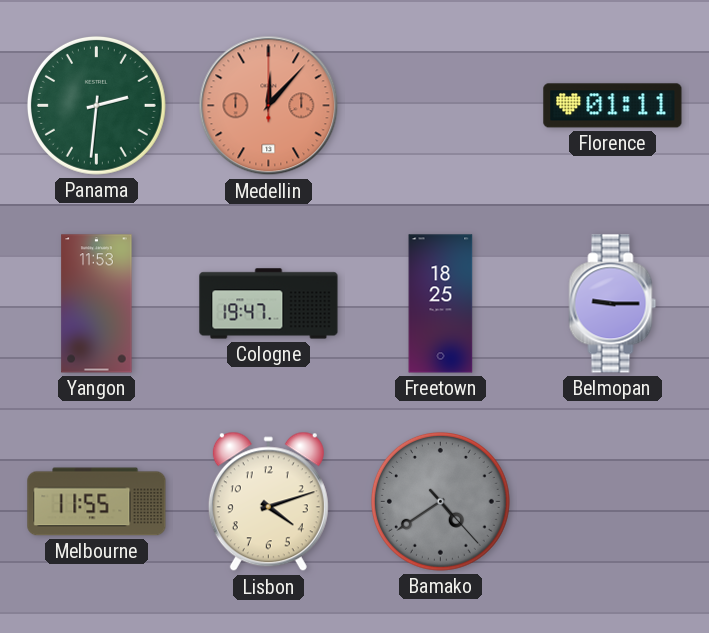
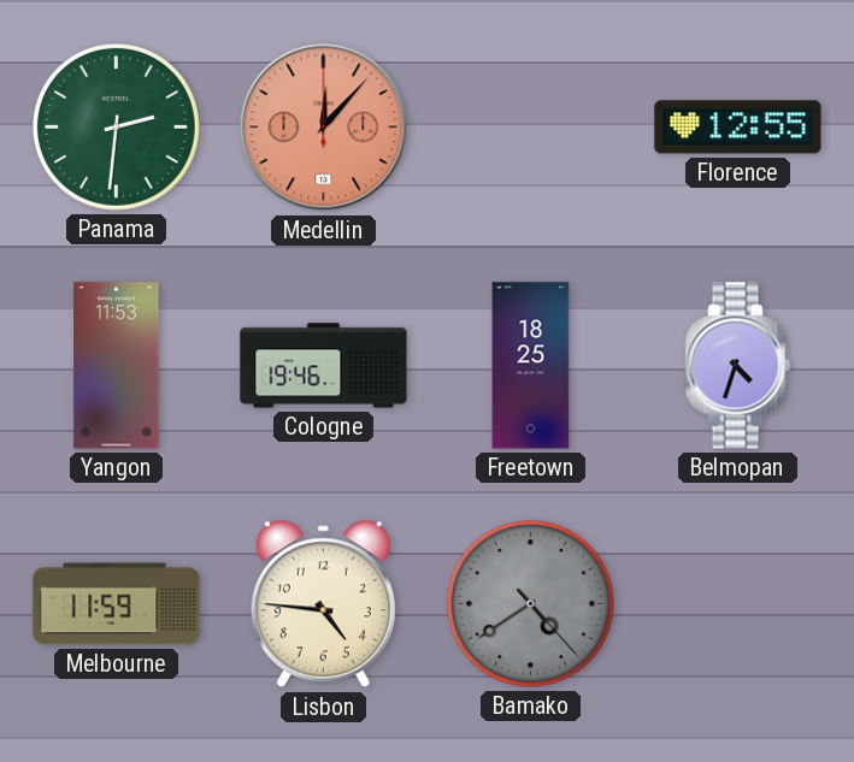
Florence: 01:11 -> 12:55
Cologne: 19:47 -> 19:46
Belmopan: 9:15 -> 4:33
Melbourne: 11:55 -> 11:59
Lisbon: 4:12 -> 4:46
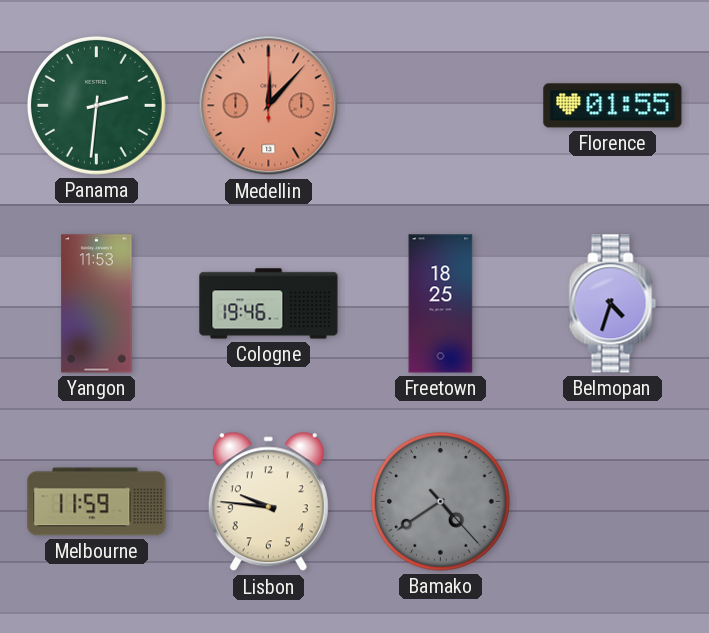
Florence: 12:55 -> 01:55
Lisbon: 4:46 -> 9:46
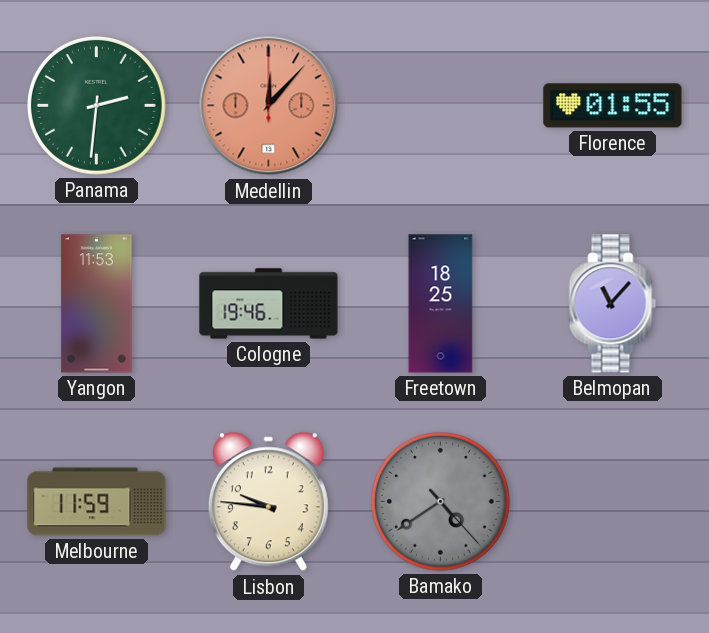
Belmopan: 4:33 -> 11:07
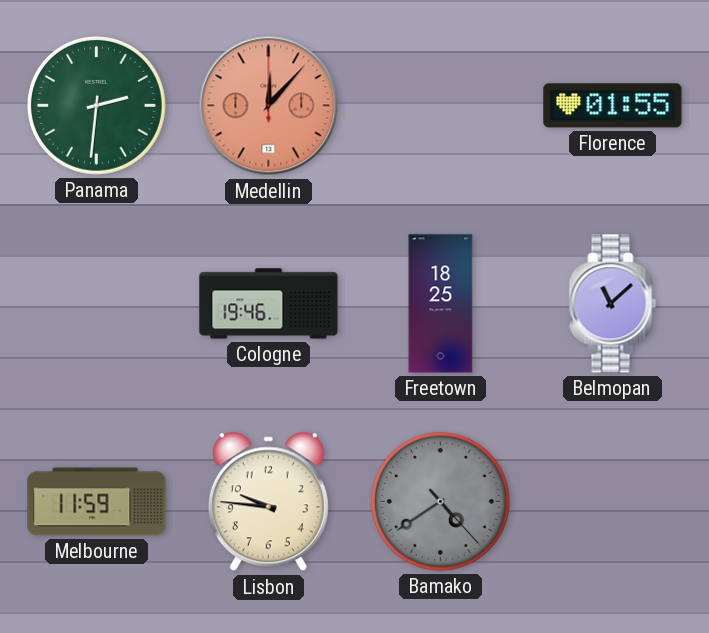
Yangon: 11:53 -> none
Belmopan: 11:07 -> 11:08
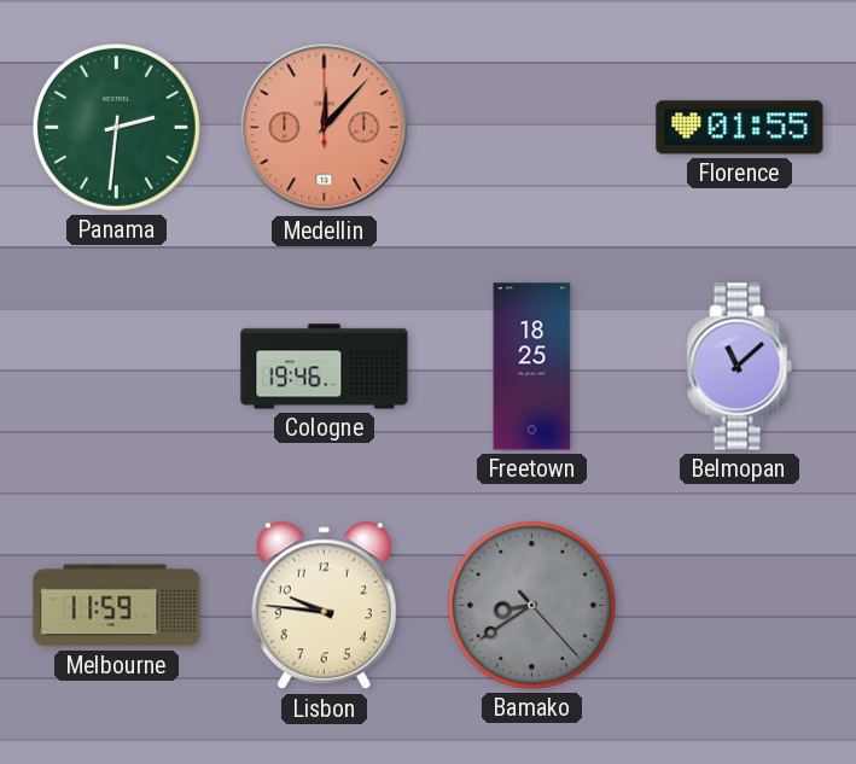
Bamako: 4:39 -> 8:39
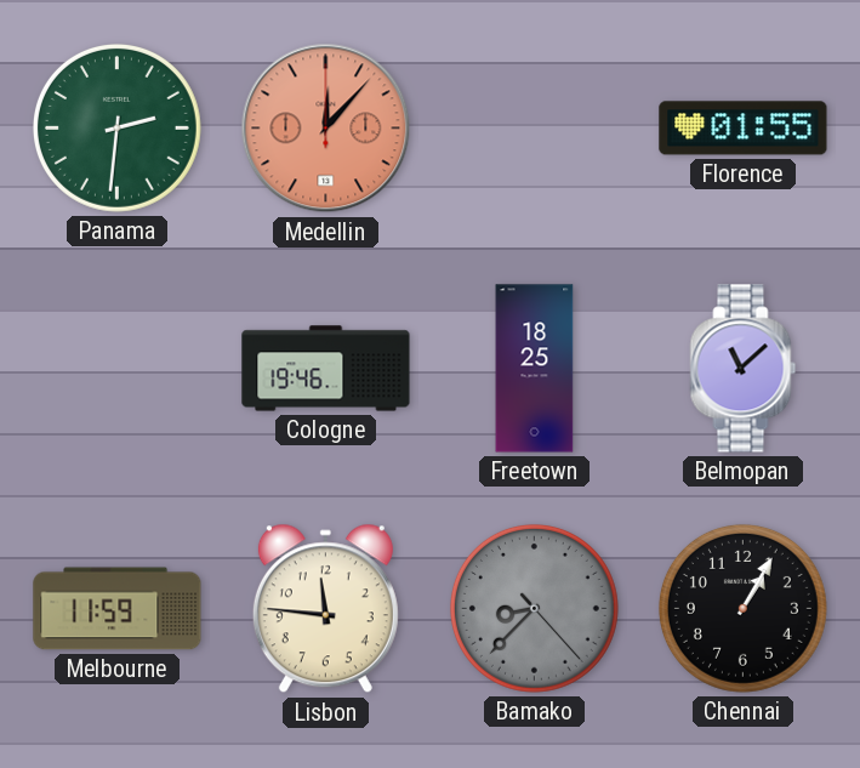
Lisbon: 9:46 -> 11:46
Bamako: 8:39 -> 8:37
Chennai: none -> 1:05
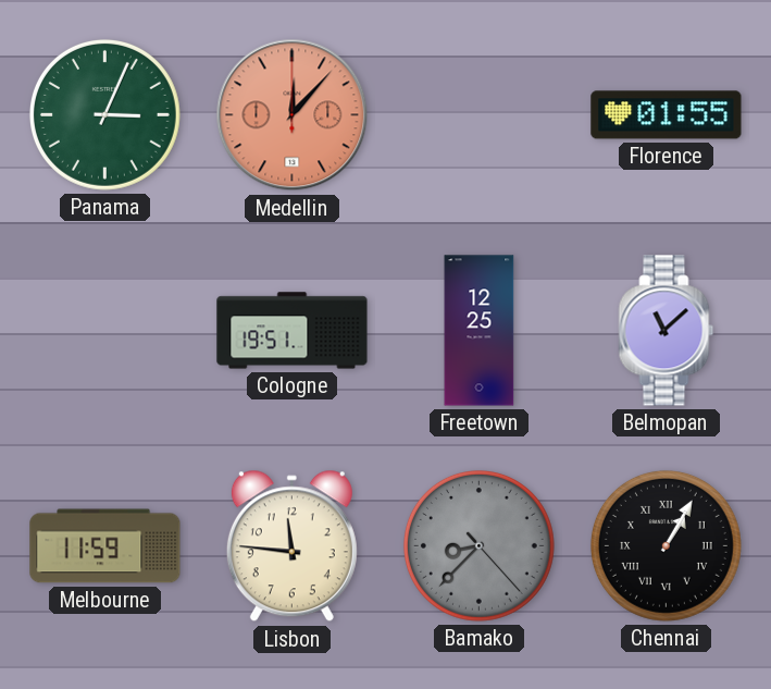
Panama: 2:31 -> 3:04
Cologne: 19:46 -> 19:51
Freetown: 18:25 -> 12:25
Chennai numerals: Arabic -> Roman
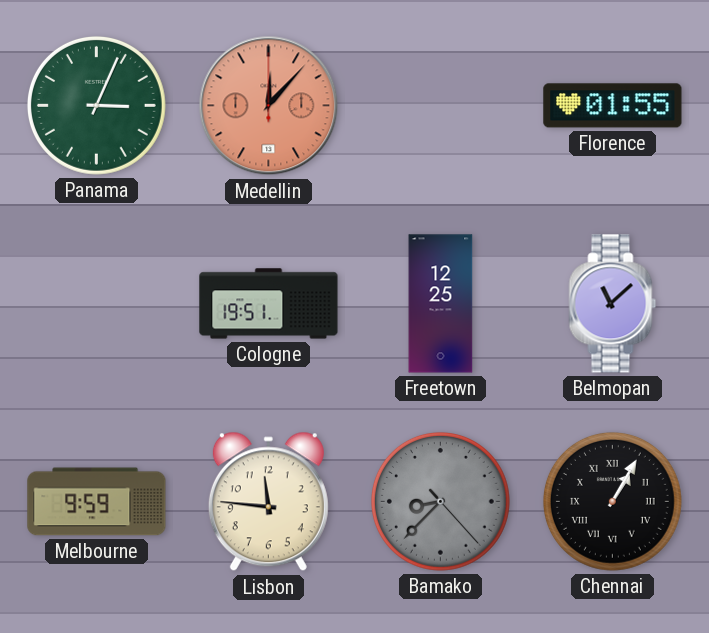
Melbourne: 11:59 -> 9:59
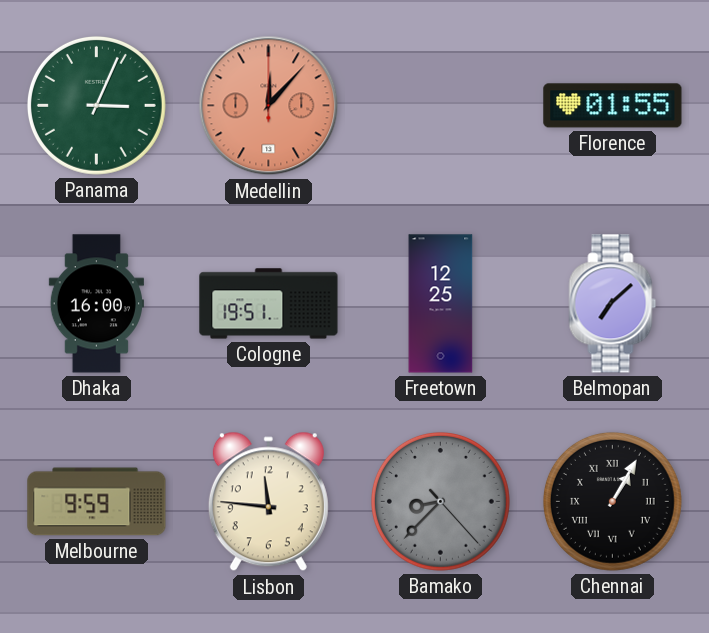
Dhaka: none -> 16:00
Belmopan: 11:08 -> 7:08
